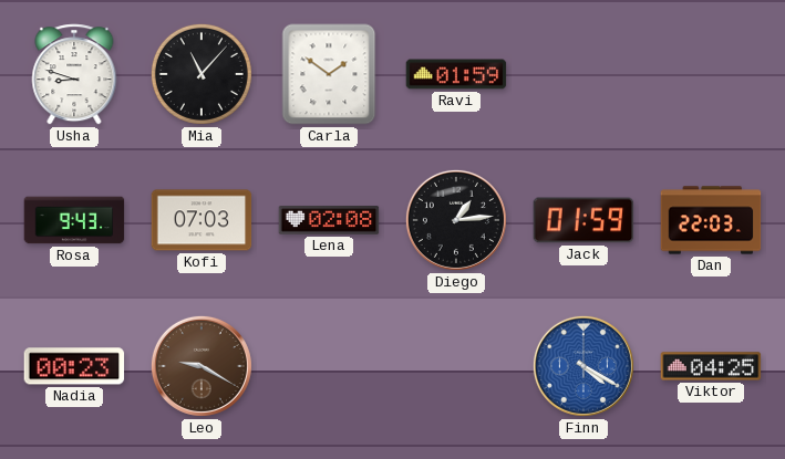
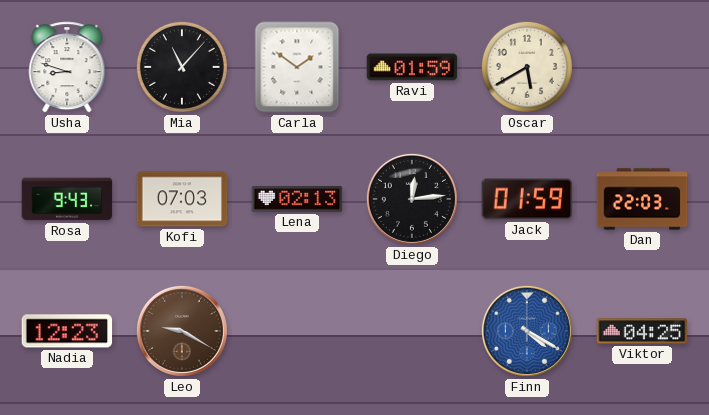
Oscar: none -> 5:40
Lena: 02:08 -> 02:13
Diego: 1:14 -> 12:14
Nadia: 00:23 -> 12:23
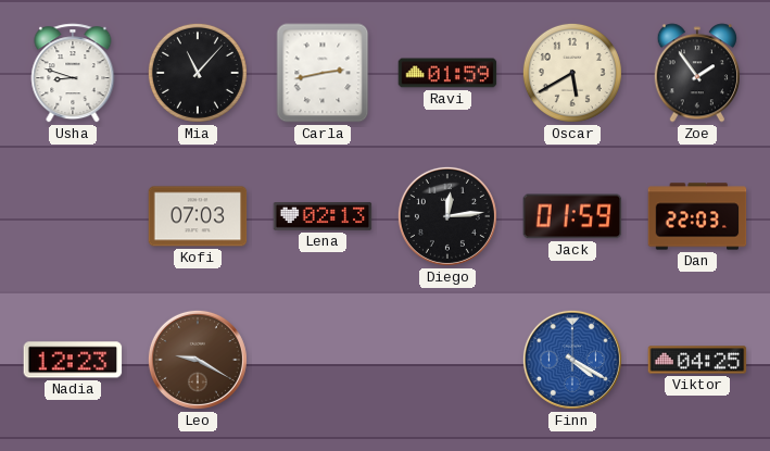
Carla: 1:51 -> 2:43
Zoe: none -> 1:54
Rosa: 9:43 -> none
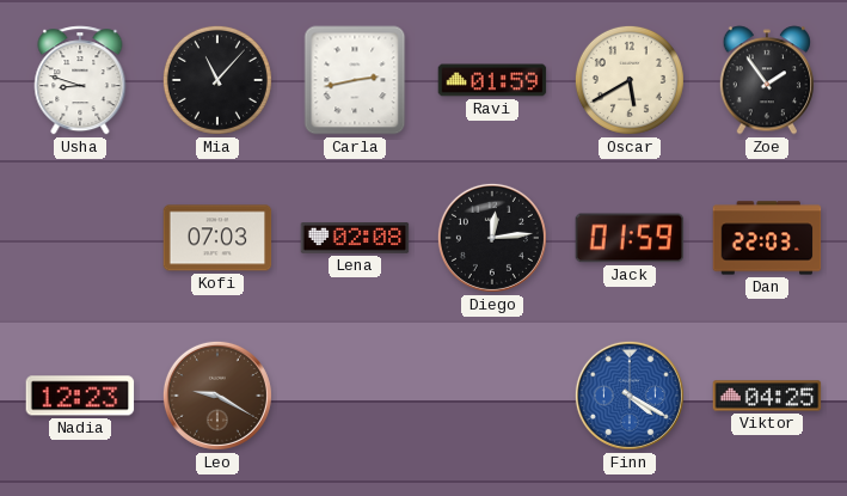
Lena: 02:13 -> 02:08
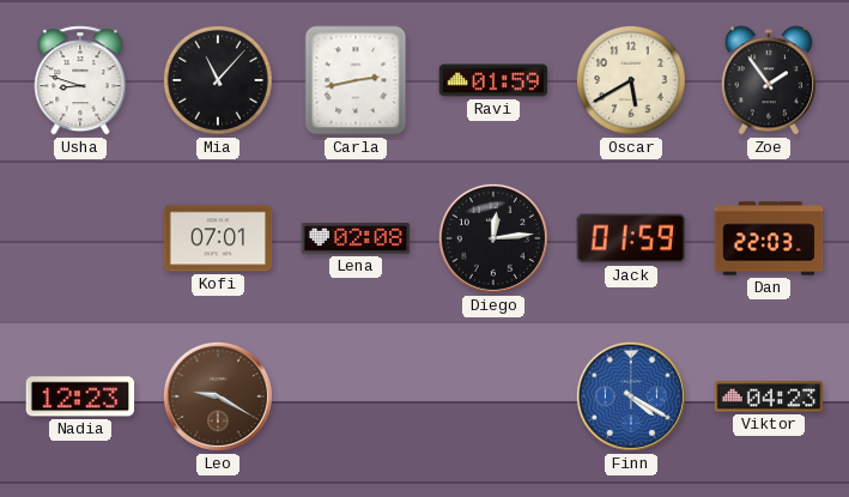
Kofi: 07:03 -> 07:01
Viktor: 04:25 -> 04:23
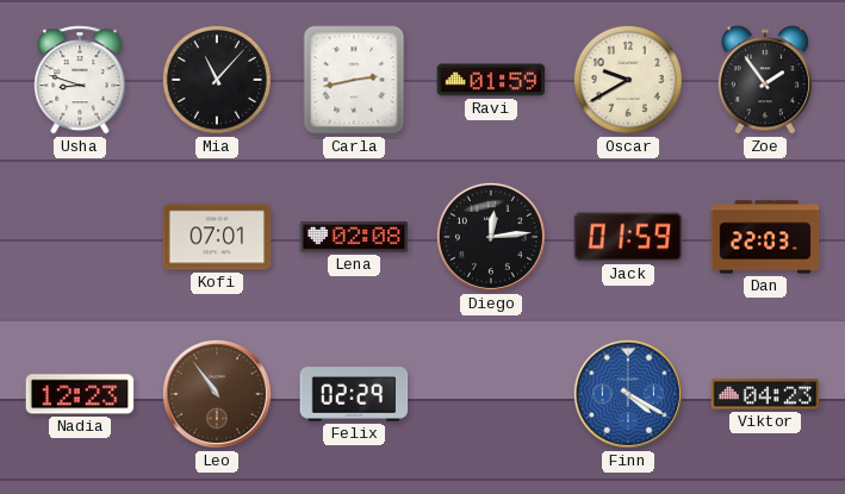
Oscar: 5:40 -> 9:40
Leo: 9:20 -> 10:54
Felix: none -> 02:29
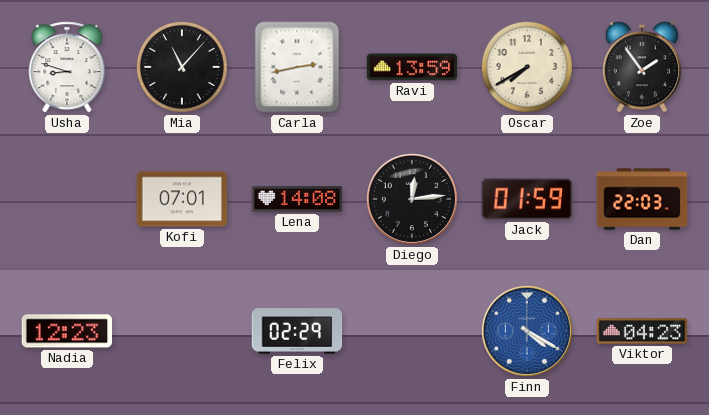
Ravi: 01:59 -> 13:59
Oscar: 9:40 -> 7:40
Lena: 02:08 -> 14:08
Leo: 10:54 -> none
